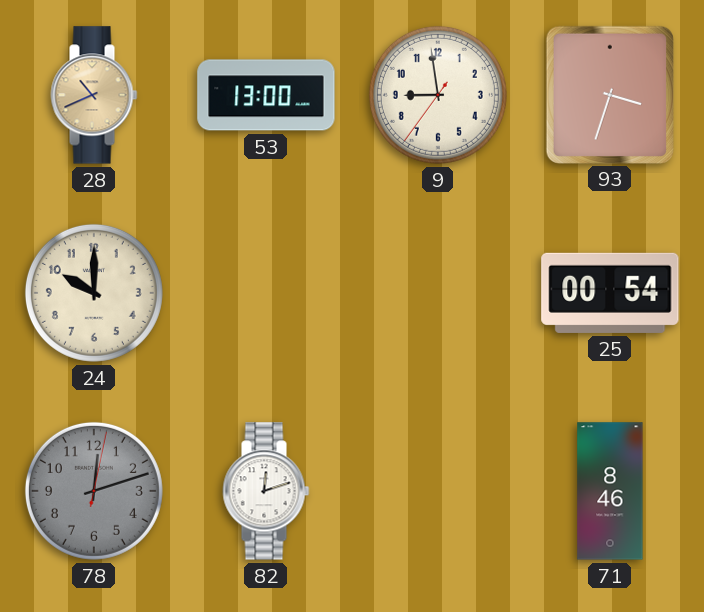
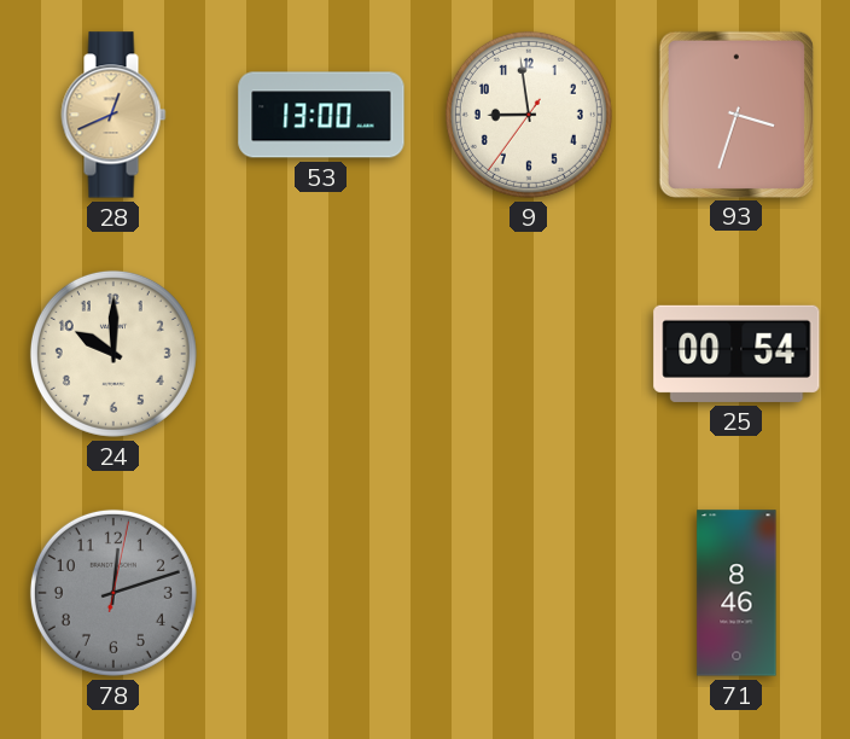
28: 10:41 -> 12:41
82: 12:12 -> none
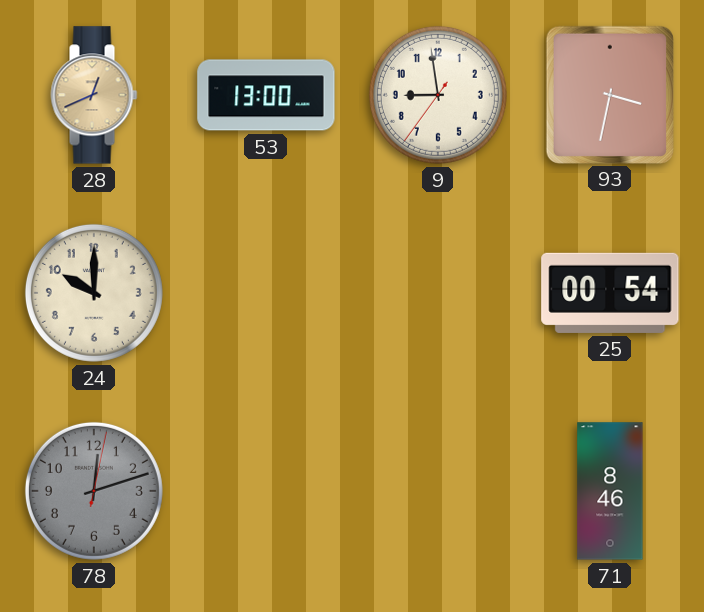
93: 3:33 -> 3:32
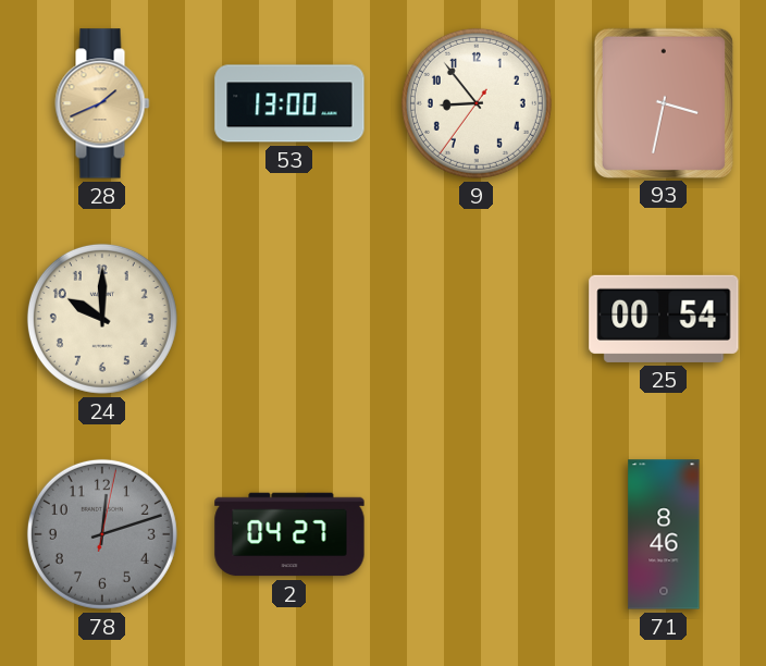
28: 12:41 -> 1:41
9: 8:58 -> 8:53
2: none -> 04:27
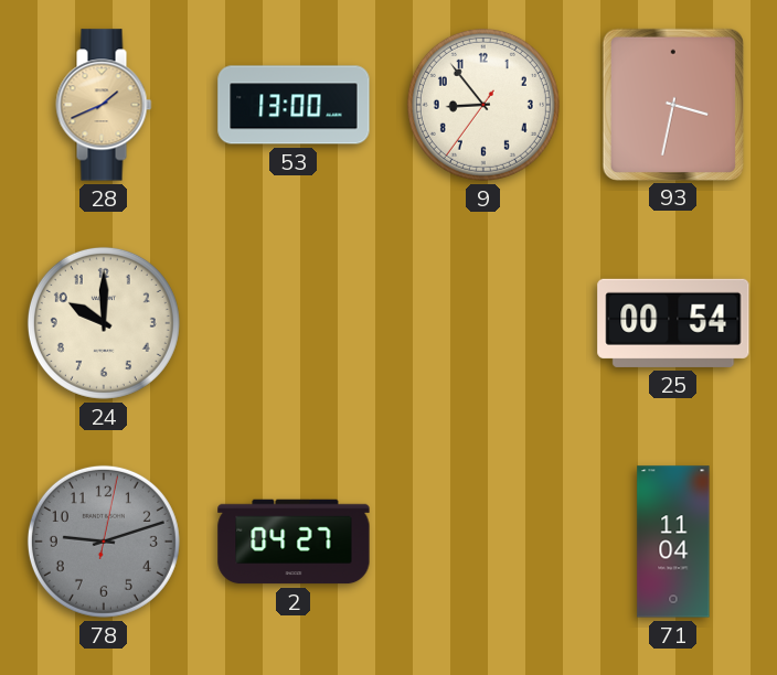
78: 12:12 -> 9:12
71: 8:46 -> 11:04
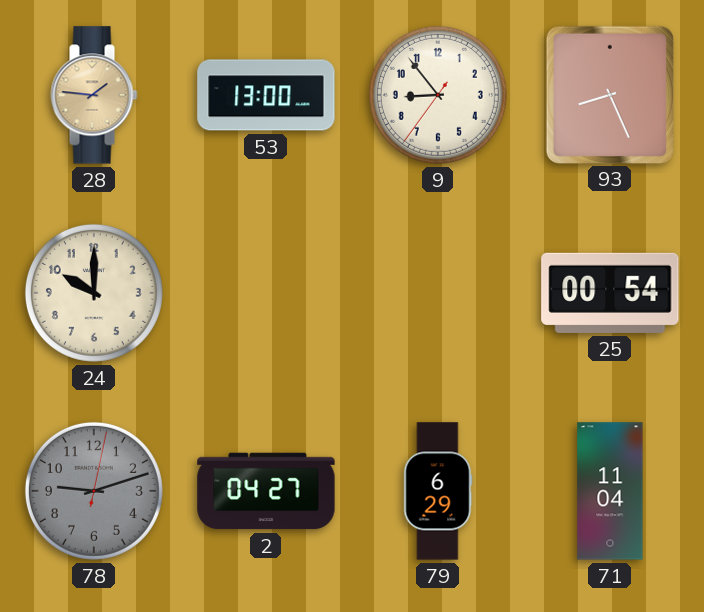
28: 1:41 -> 1:46
93: 3:32 -> 8:26
79: none -> 6:29
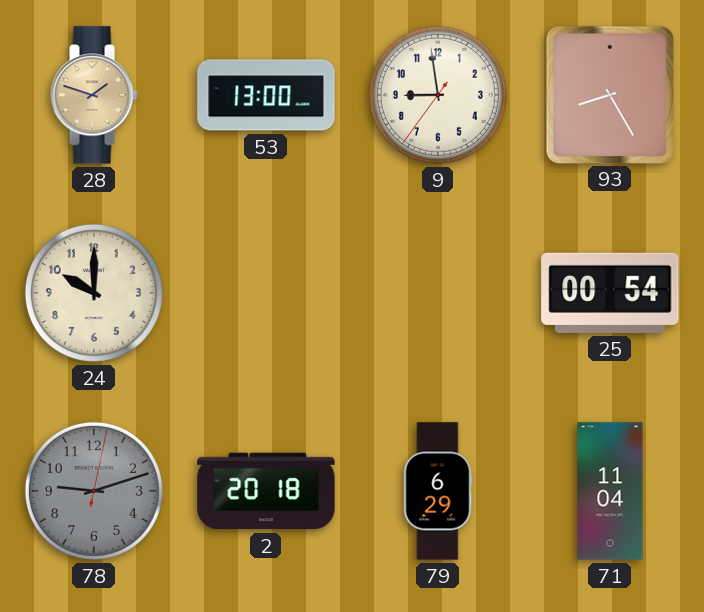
28: 1:46 -> 1:48
9: 8:53 -> 8:58
93: 8:26 -> 8:25
2: 04:27 -> 20:18
